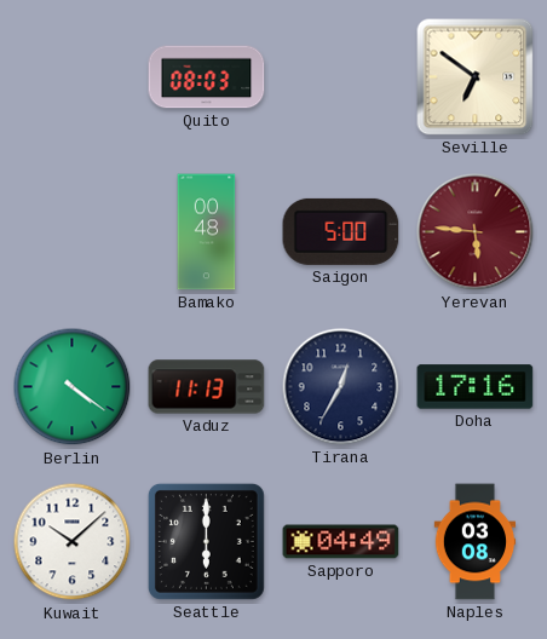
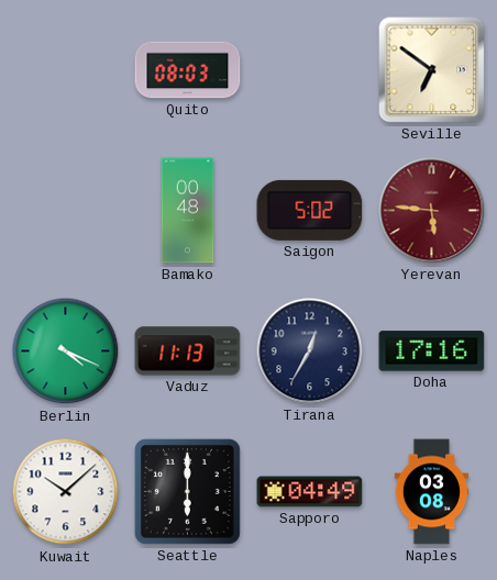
Saigon: 5:00 -> 5:02
Berlin: 4:21 -> 4:19
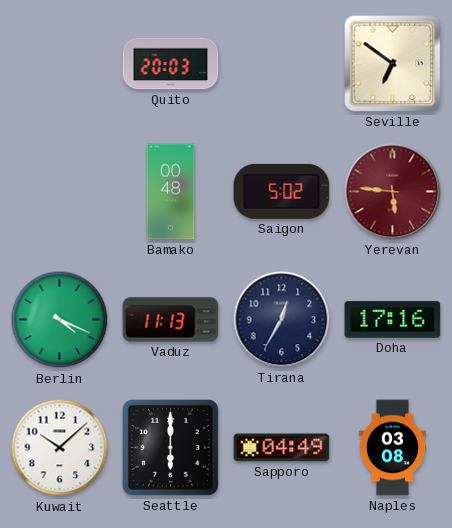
Quito: 08:03 -> 20:03
